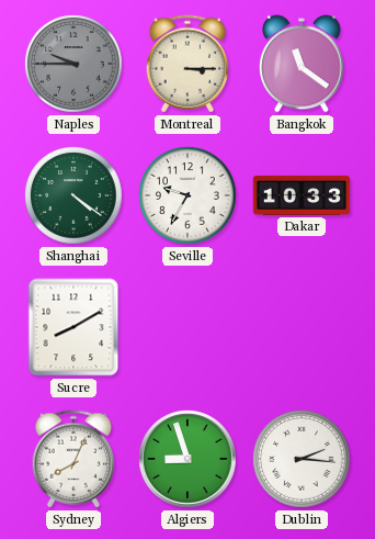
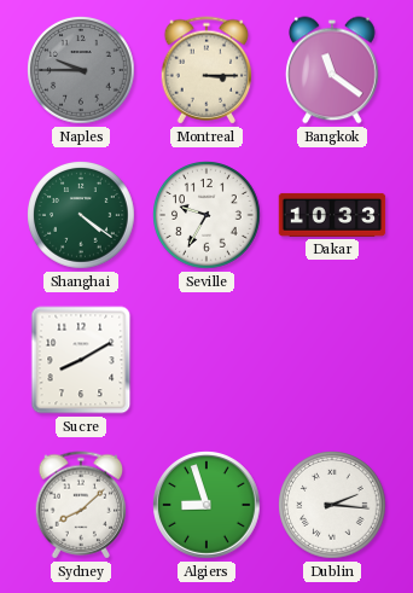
Sydney: 8:04 -> 8:08
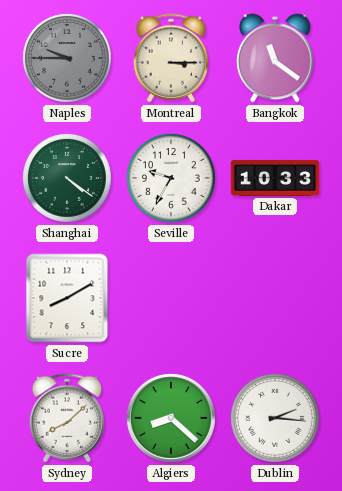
Algiers: 8:57 -> 8:22
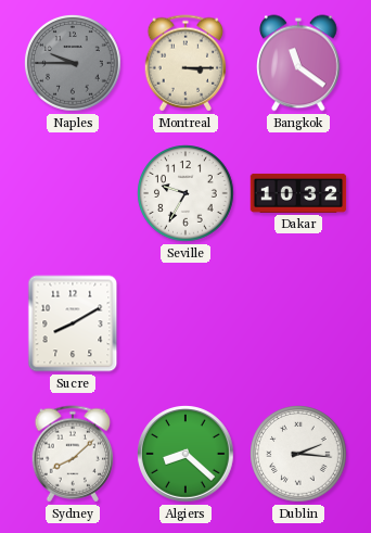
Shanghai: 4:21 -> none
Dakar: 10:33 -> 10:32
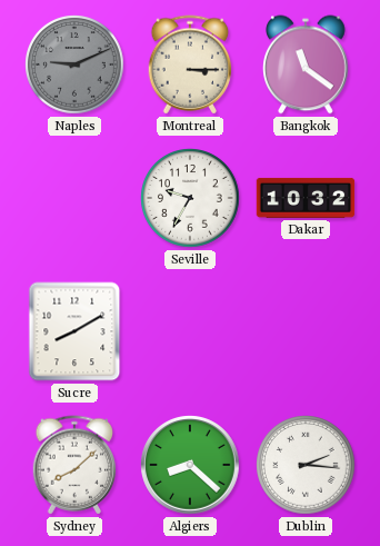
Naples: 9:45 -> 9:11
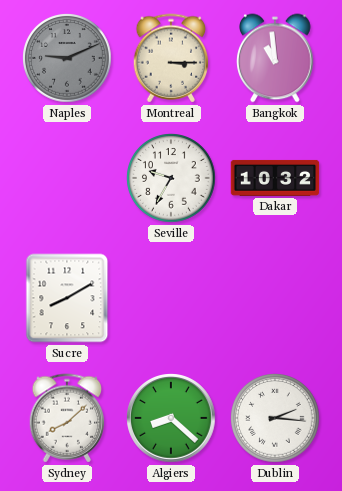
Bangkok: 11:21 -> 10:59
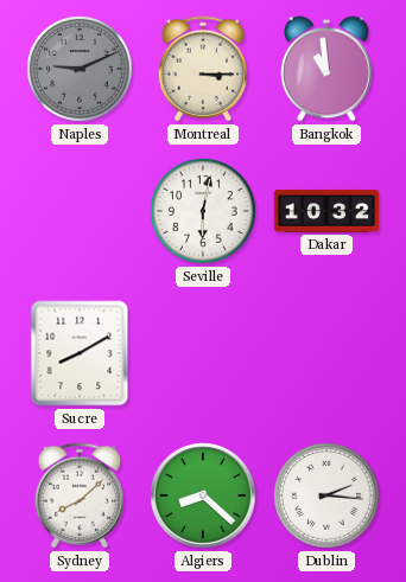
Seville: 9:35 -> 6:02
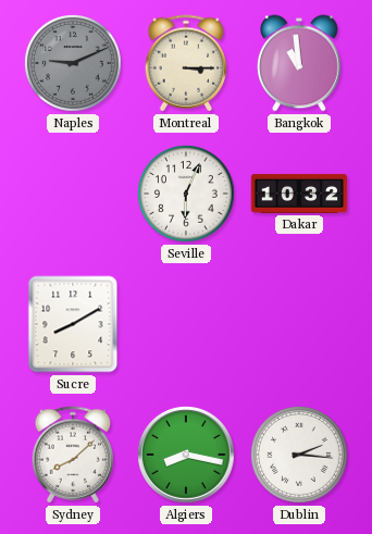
Seville: 6:02 -> 6:04
Algiers: 8:22 -> 8:17
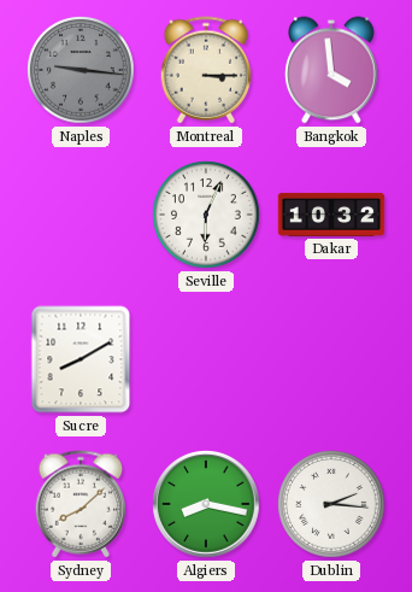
Naples: 9:11 -> 9:16
Bangkok: 10:59 -> 3:59
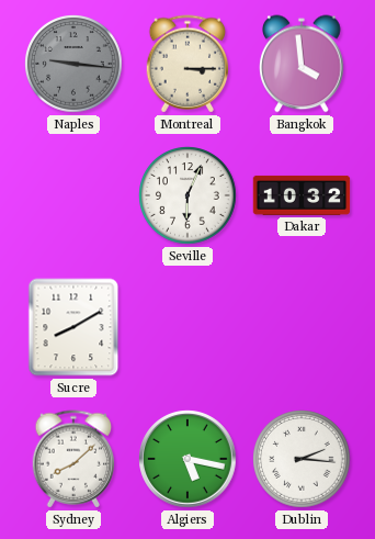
Algiers: 8:17 -> 5:17
